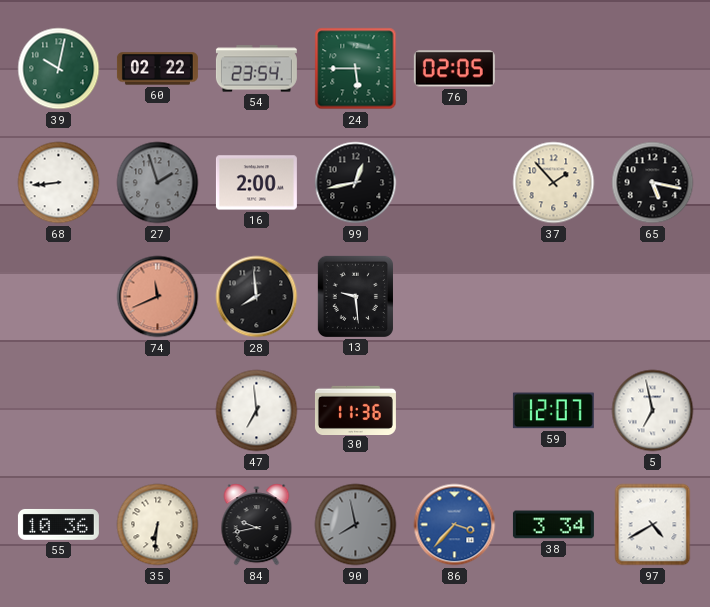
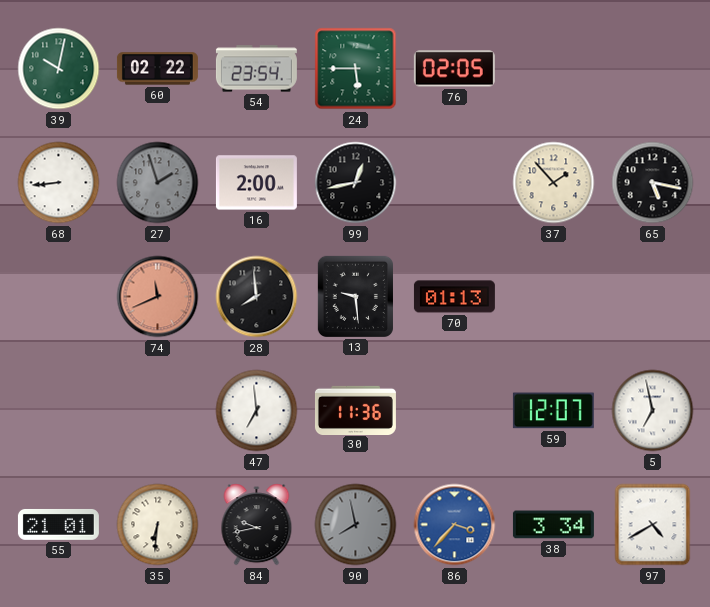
70: none -> 01:13
55: 10:36 -> 21:01
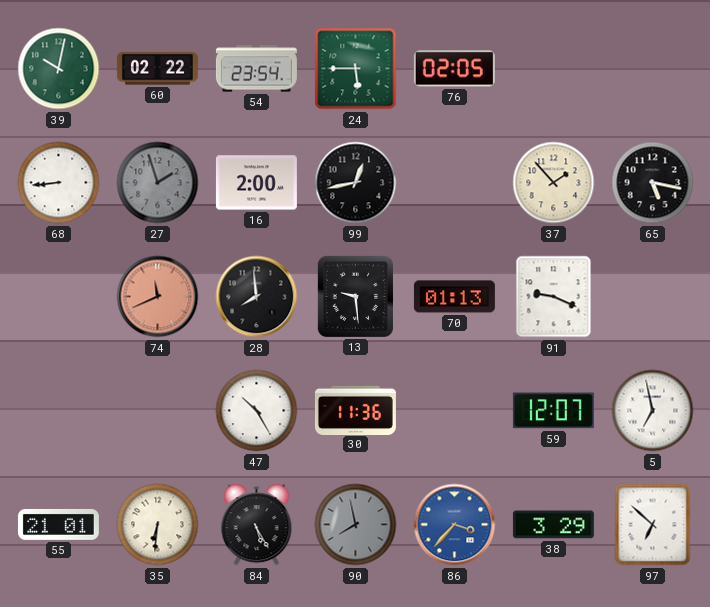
91: none -> 9:19
47: 6:59 -> 10:25
84: 9:43 -> 5:25
38: 3:34 -> 3:29
97: 4:40 -> 6:52
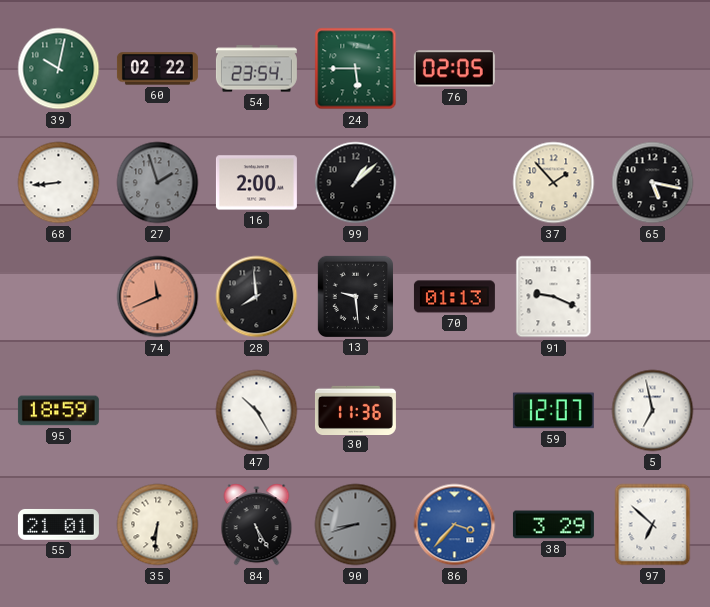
99: 12:43 -> 1:08
95: none -> 18:59
90: 7:58 -> 8:42
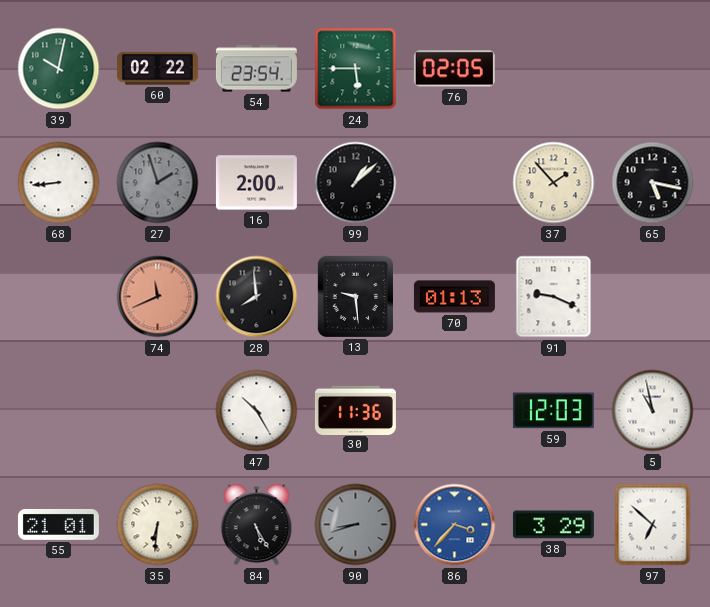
95: 18:59 -> none
59: 12:07 -> 12:03
5: 6:58 -> 10:58
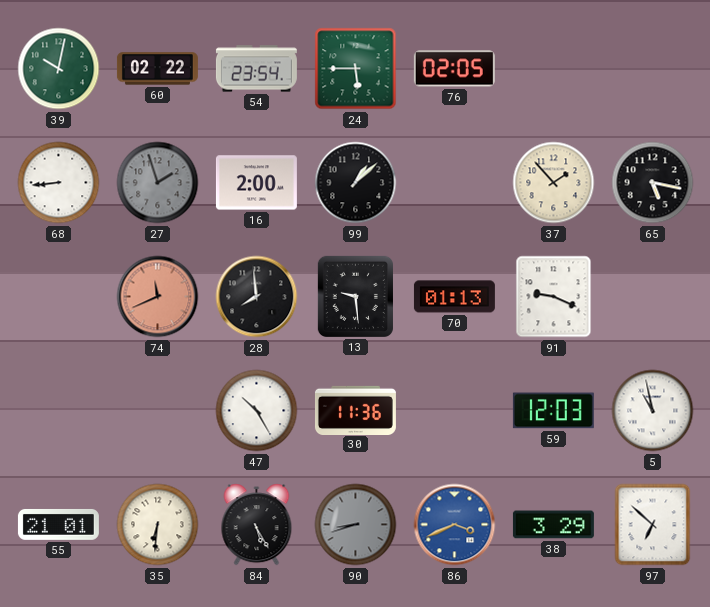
86: 3:37 -> 3:41
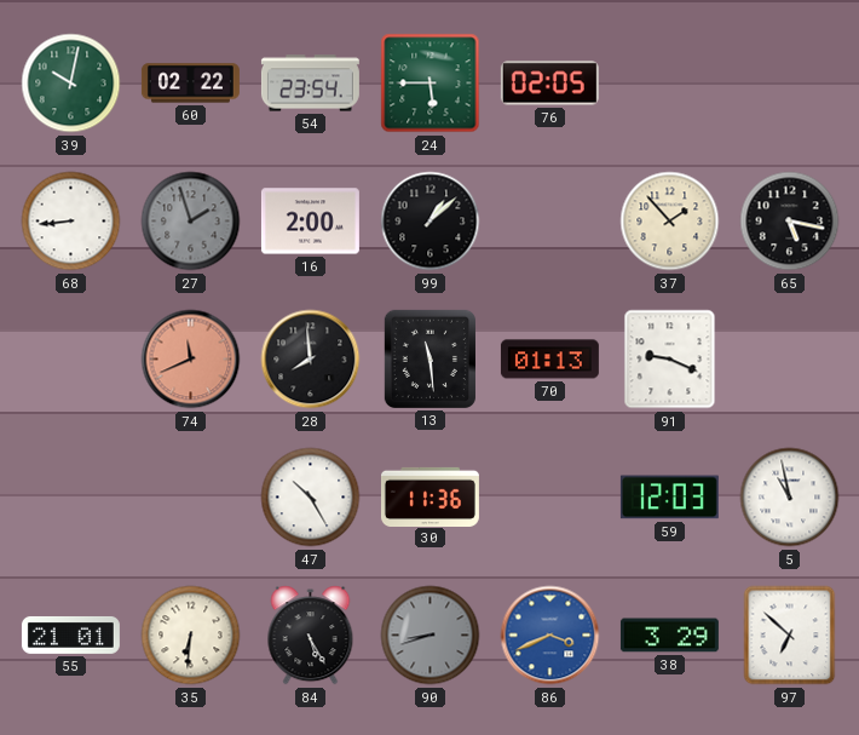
13: 9:29 -> 11:29
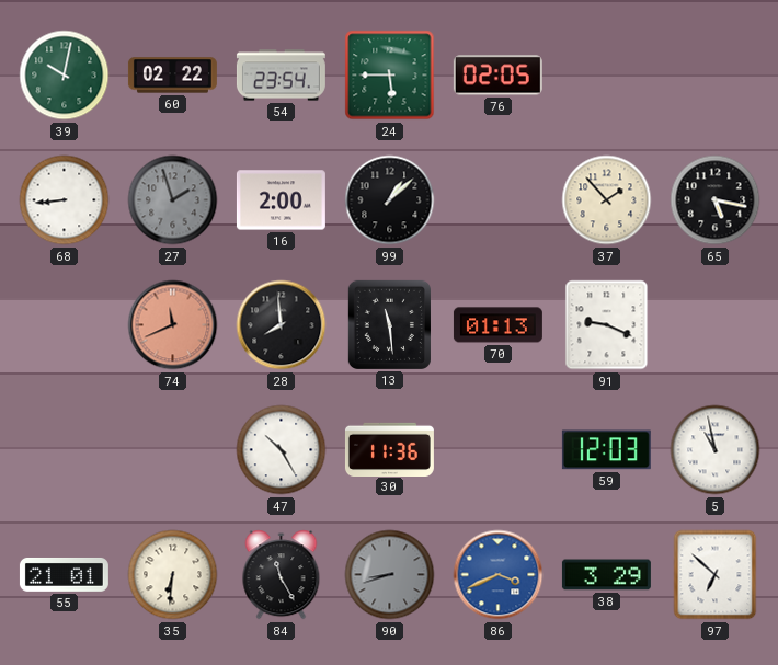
84: 5:25 -> 11:25
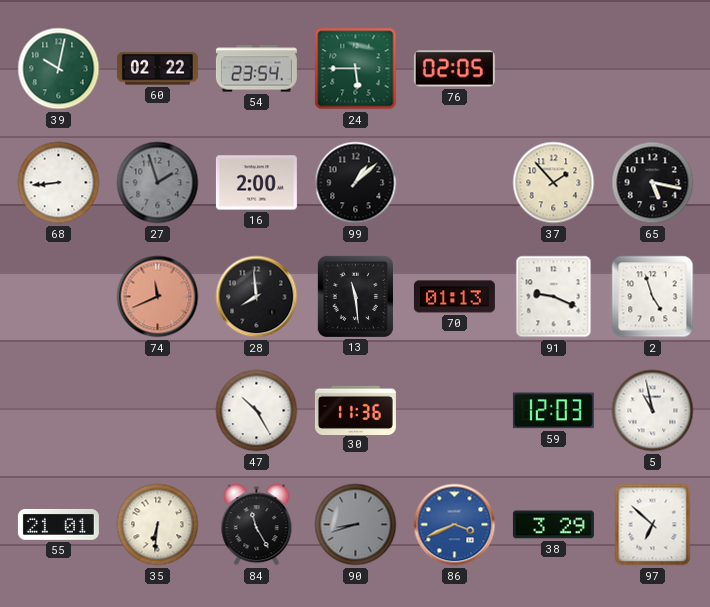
2: none -> 4:57
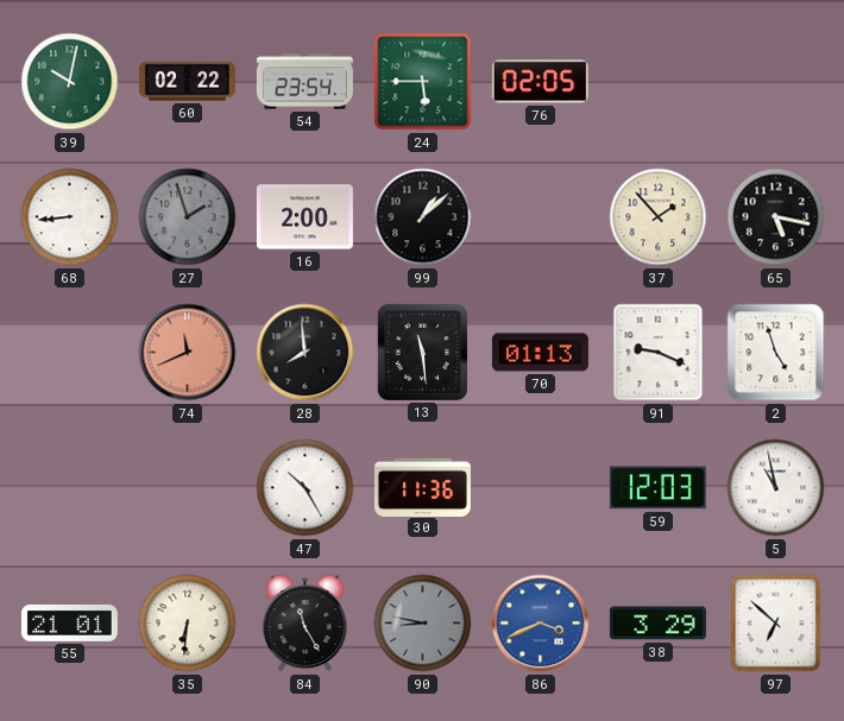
90: 8:42 -> 8:47
